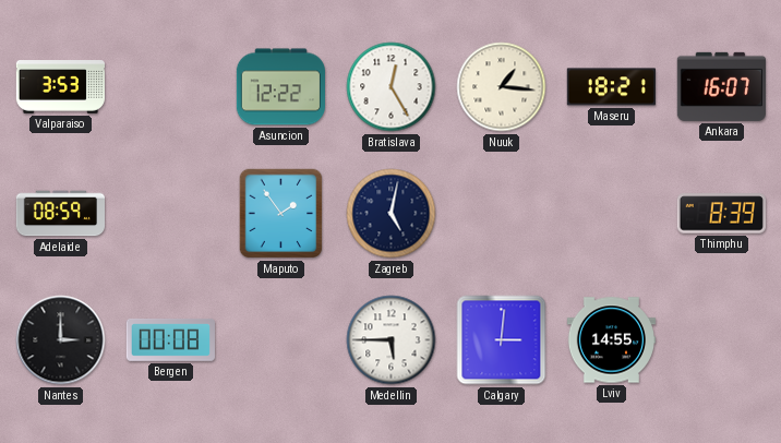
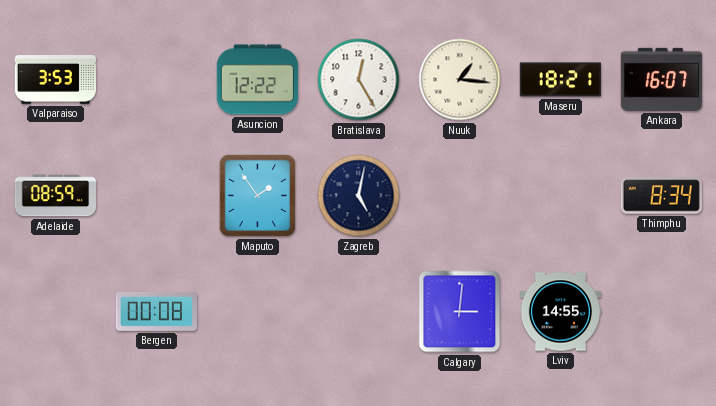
Thimphu: 8:39 -> 8:34
Nantes: 3:00 -> none
Medellin: 5:45 -> none
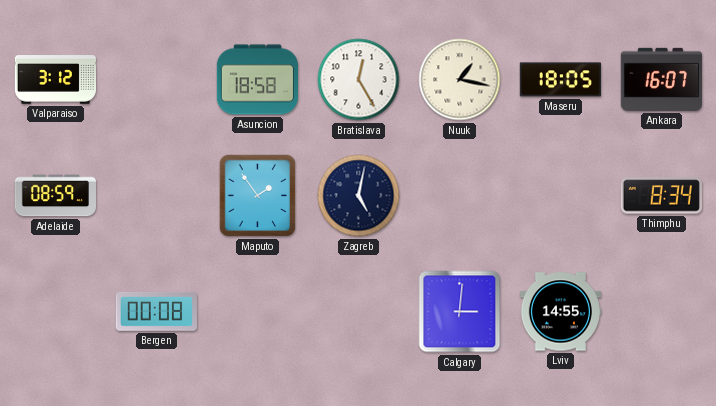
Valparaiso: 3:53 -> 3:12
Asuncion: 12:22 -> 18:58
Nuuk: 1:16 -> 1:17
Maseru: 18:21 -> 18:05
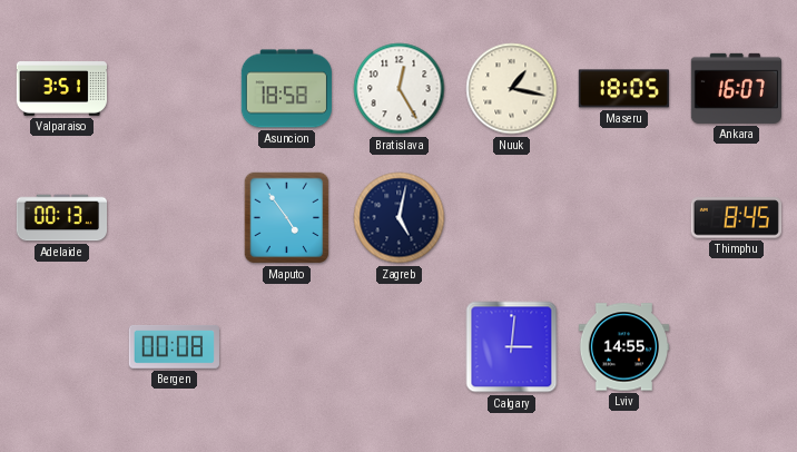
Valparaiso: 3:12 -> 3:51
Adelaide: 08:59 -> 00:13
Maputo: 1:54 -> 4:54
Thimphu: 8:34 -> 8:45
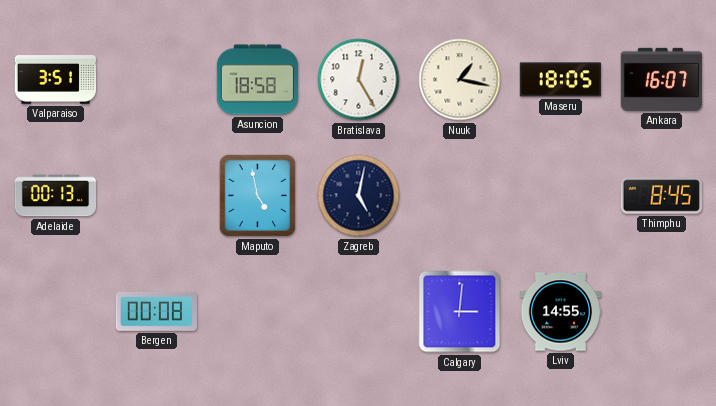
Maputo: 4:54 -> 4:58
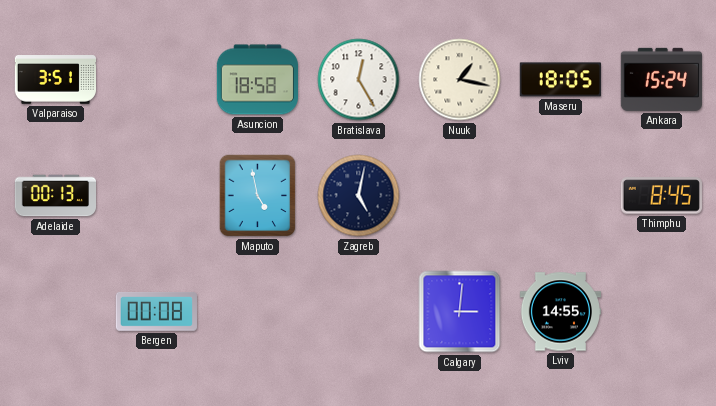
Ankara: 16:07 -> 15:24
